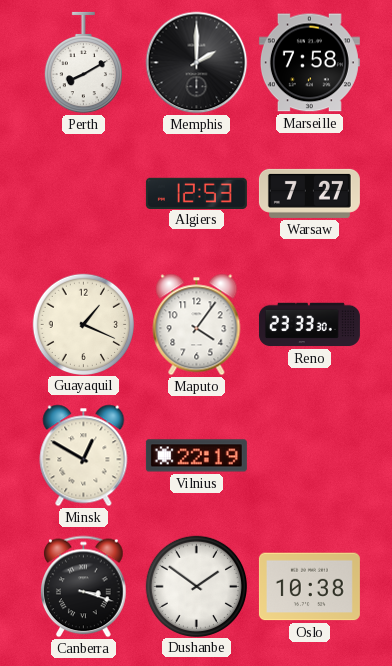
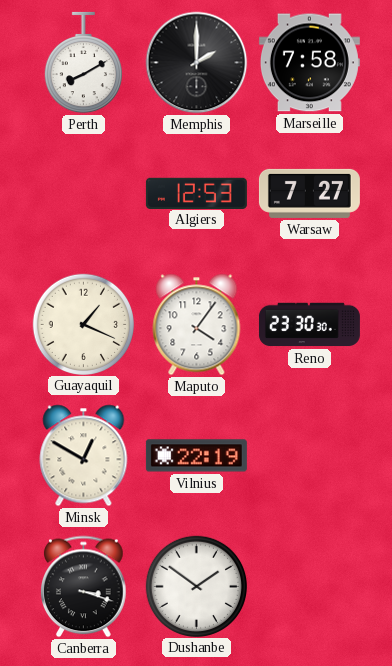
Reno: 23:33 -> 23:30
Oslo: 10:38 -> none
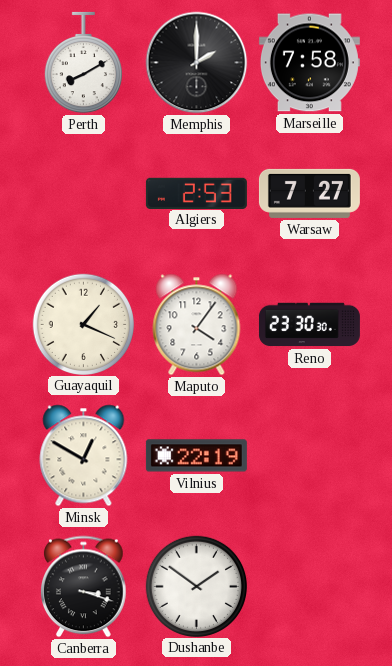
Algiers: 12:53 -> 2:53
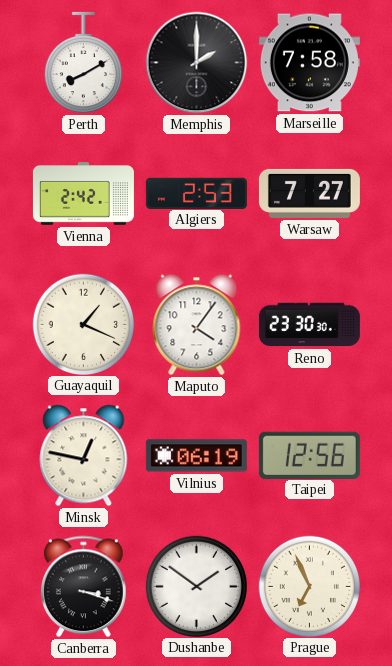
Vienna: none -> 2:42
Minsk: 12:50 -> 12:47
Vilnius: 22:19 -> 06:19
Taipei: none -> 12:56
Prague: none -> 6:56
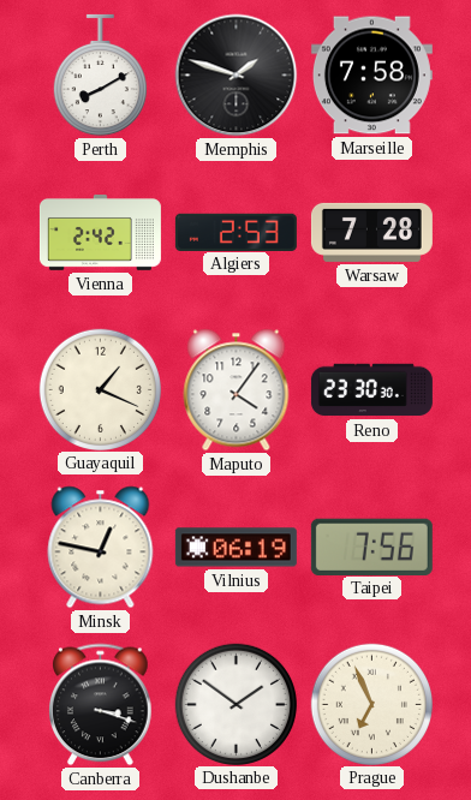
Memphis: 2:00 -> 1:48
Warsaw: 7:27 -> 7:28
Taipei: 12:56 -> 7:56
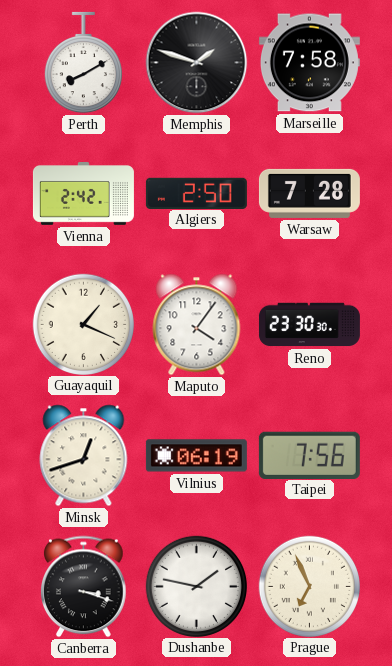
Algiers: 2:53 -> 2:50
Minsk: 12:47 -> 12:42
Dushanbe: 1:51 -> 1:47
